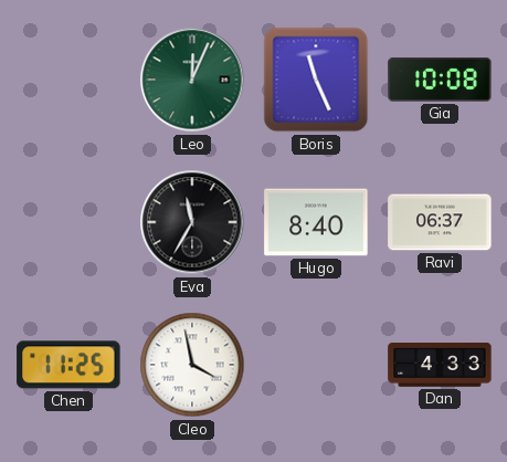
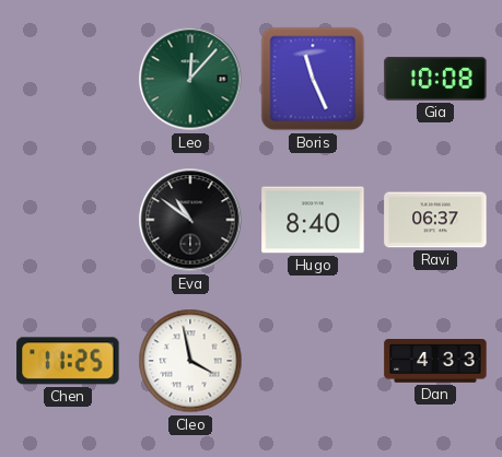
Leo: 12:04 -> 12:07
Eva: 11:35 -> 10:51
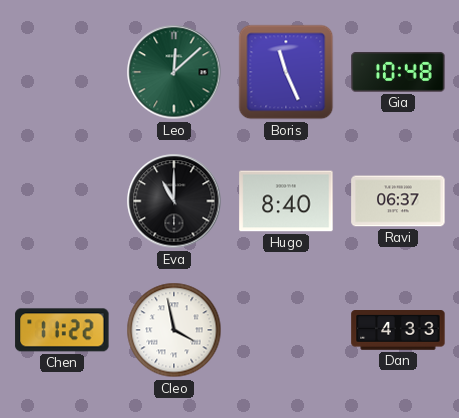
Leo: 12:07 -> 12:08
Gia: 10:08 -> 10:48
Eva: 10:51 -> 11:00
Chen: 11:25 -> 11:22
